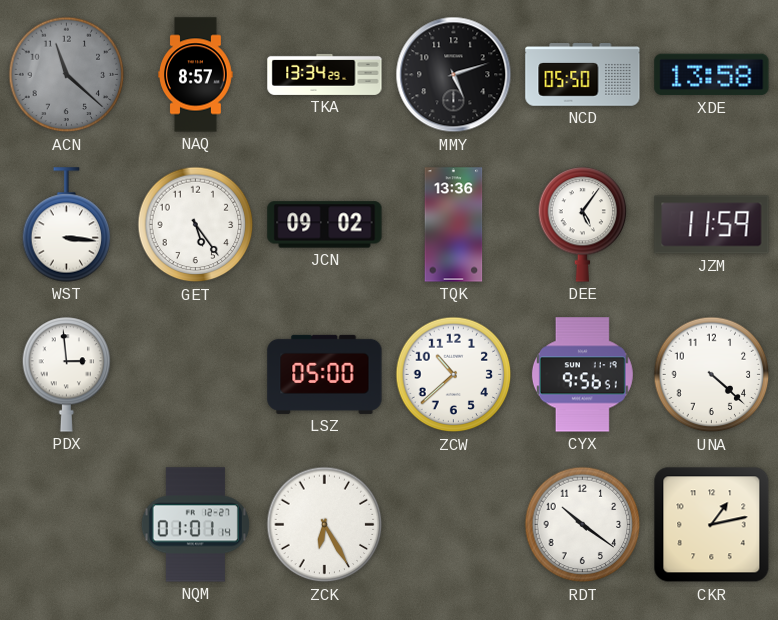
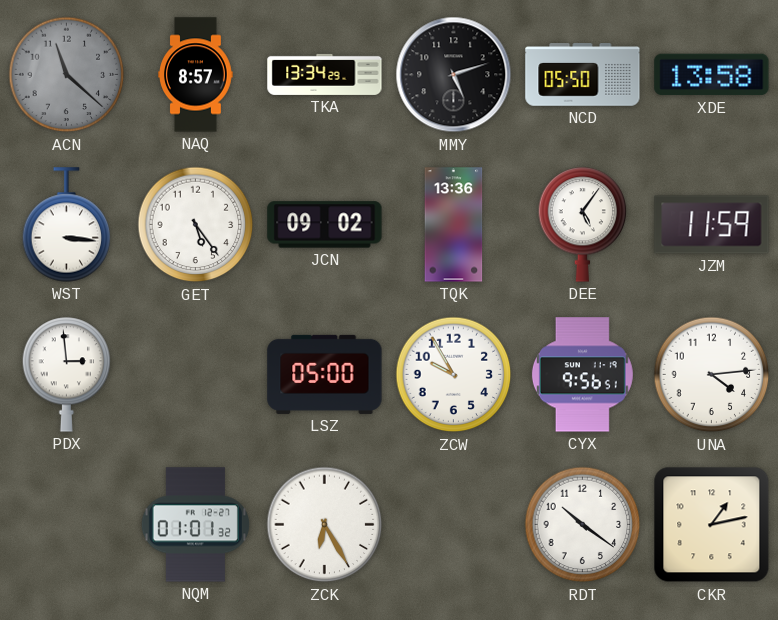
ZCW: 10:38 -> 9:55
UNA: 4:22 -> 4:14
NQM: 01:01:14 -> 01:01:32
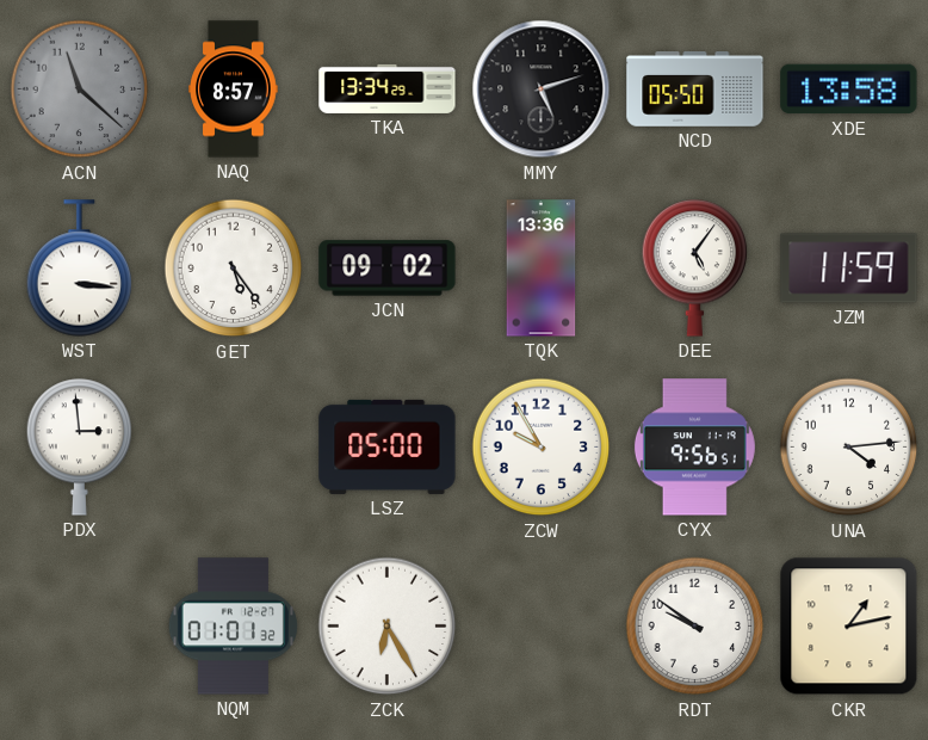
RDT: 10:21 -> 9:51
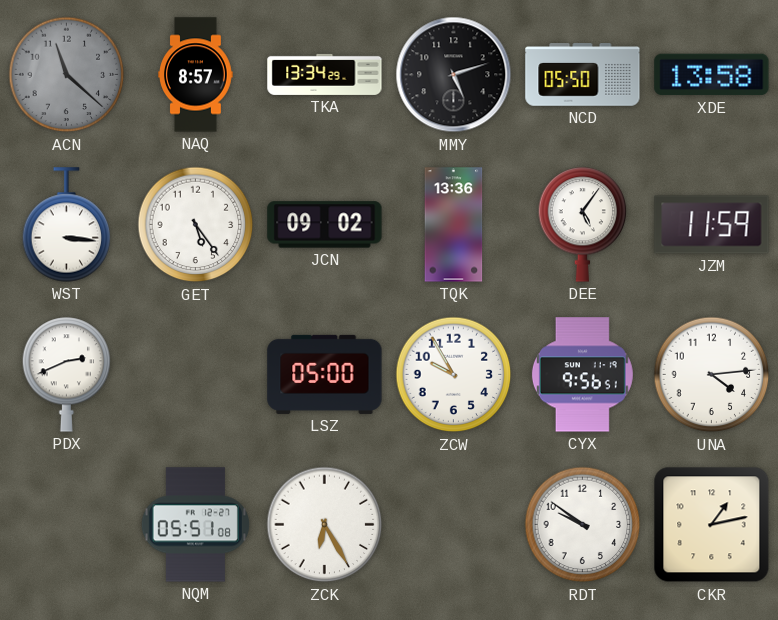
PDX: 2:59 -> 2:41
NQM: 01:01 -> 05:51
